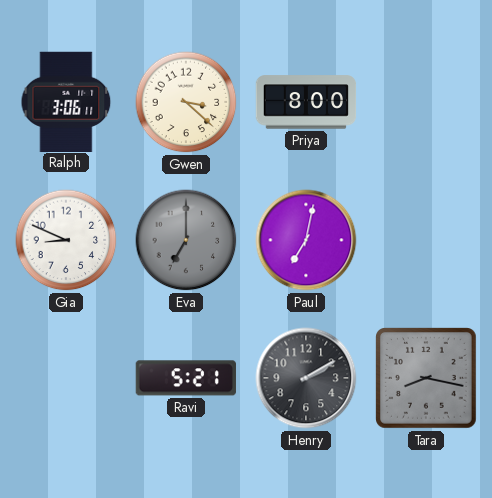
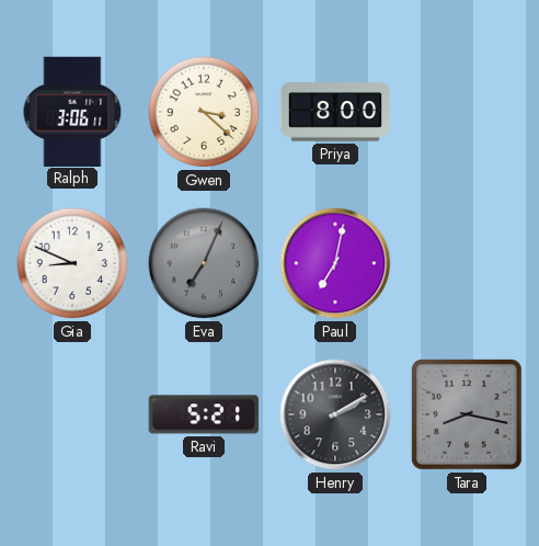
Eva: 7:00 -> 7:04
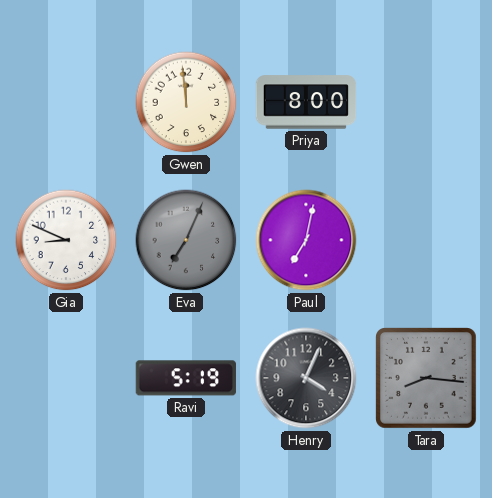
Ralph: 3:06 -> none
Gwen: 3:22 -> 11:59
Ravi: 5:21 -> 5:19
Henry: 2:10 -> 4:04
Tara: 8:17 -> 8:16
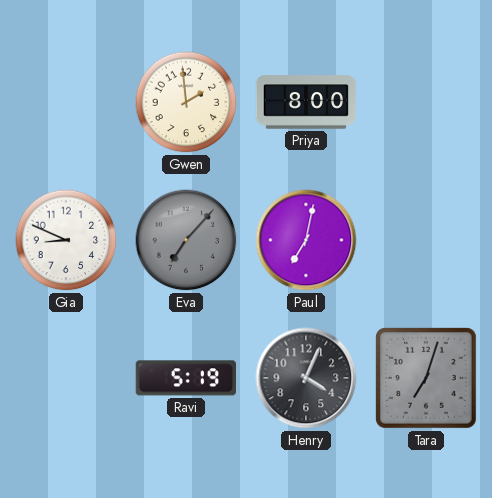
Gwen: 11:59 -> 1:59
Eva: 7:04 -> 7:07
Tara: 8:16 -> 7:03
